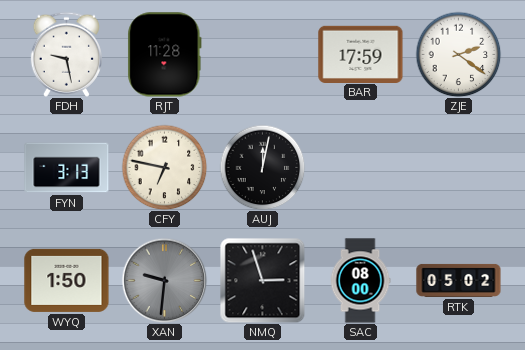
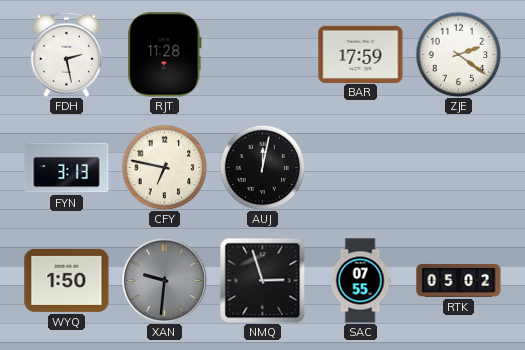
FDH: 9:28 -> 2:28
SAC: 08:00 -> 07:55
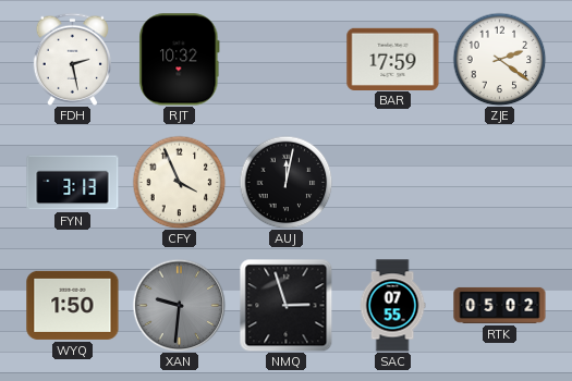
RJT: 11:28 -> 10:32
CFY: 6:47 -> 3:56
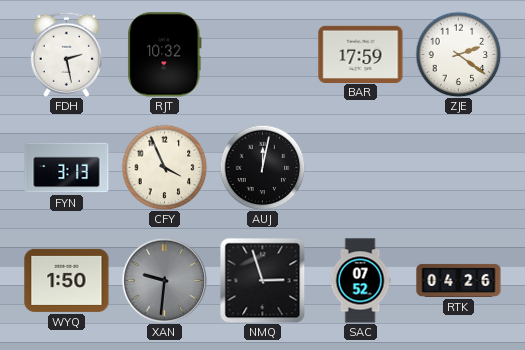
SAC: 07:55 -> 07:52
RTK: 05:02 -> 04:26
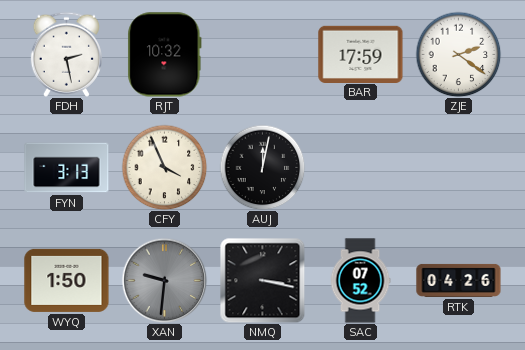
NMQ: 2:57 -> 3:17
